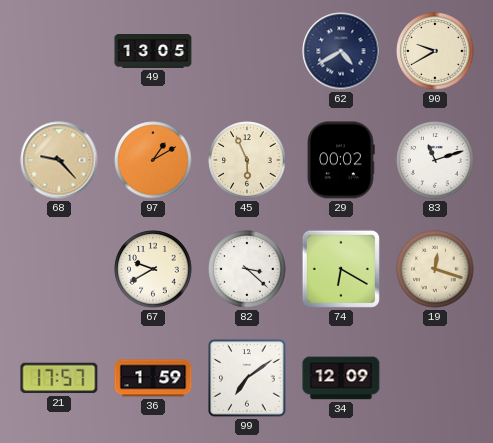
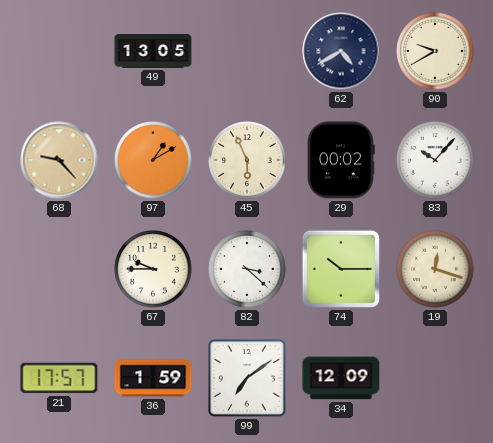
83: 11:12 -> 10:07
67: 9:40 -> 9:45
74: 6:20 -> 10:15
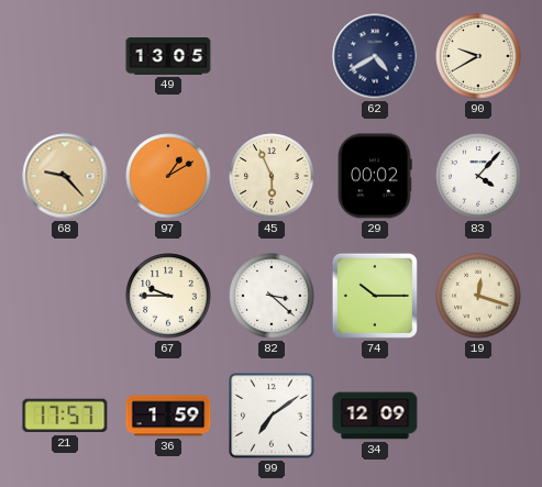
83: 10:07 -> 4:07
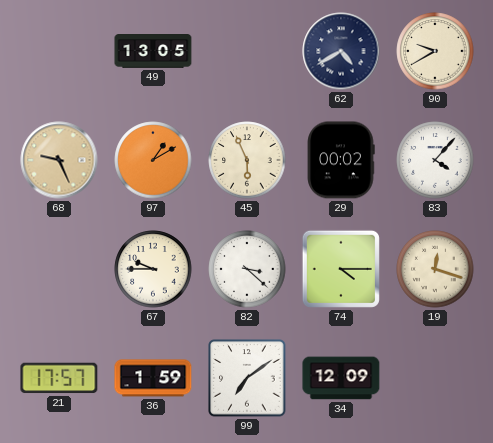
68: 9:23 -> 9:26
74: 10:15 -> 4:15
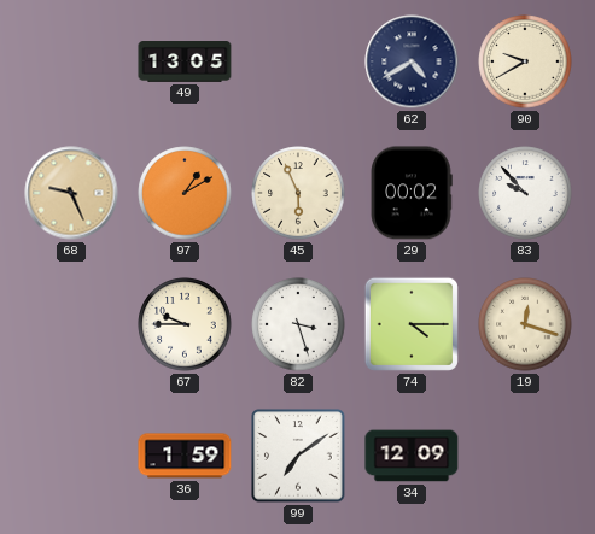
83: 4:07 -> 9:53
82: 3:22 -> 3:27
21: 17:57 -> none
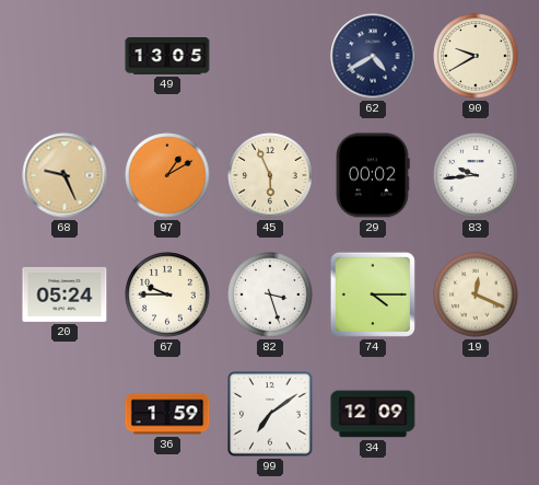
83: 9:53 -> 9:44
20: none -> 05:24
19: 12:18 -> 12:19
